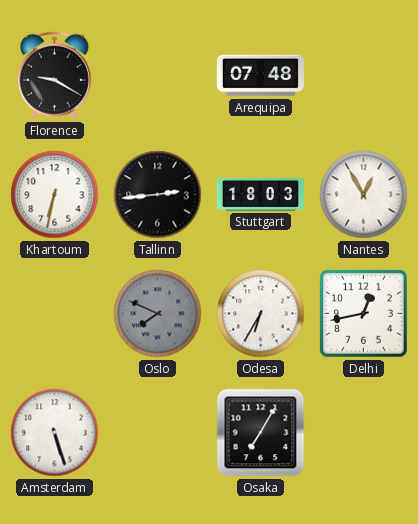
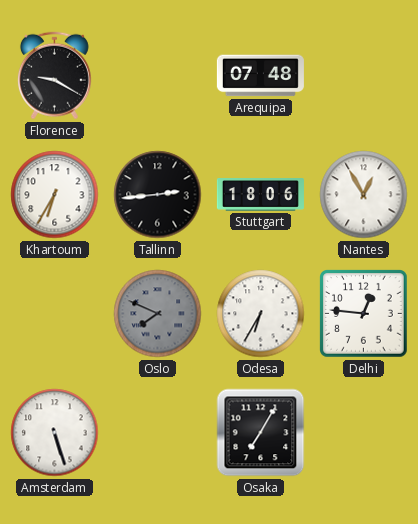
Khartoum: 6:32 -> 6:35
Stuttgart: 18:03 -> 18:06
Delhi: 12:43 -> 12:46
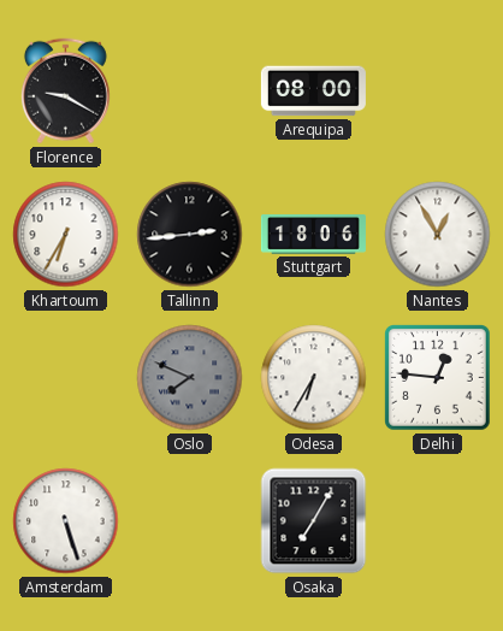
Arequipa: 07:48 -> 08:00
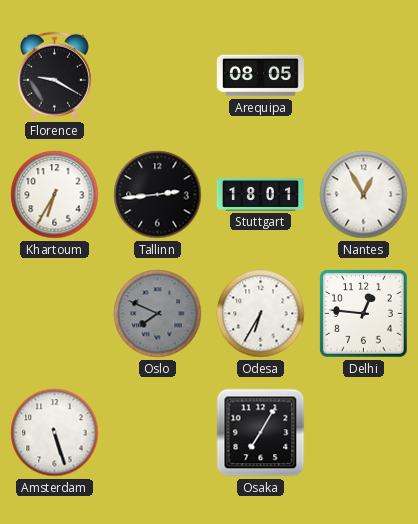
Arequipa: 08:00 -> 08:05
Stuttgart: 18:06 -> 18:01
